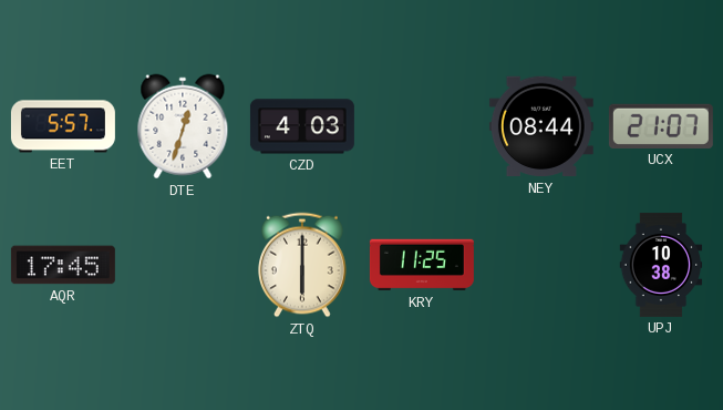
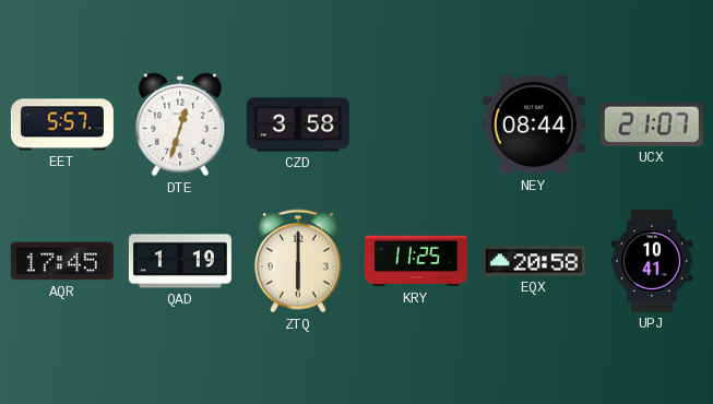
CZD: 4:03 -> 3:58
QAD: none -> 1:19
EQX: none -> 20:58
UPJ: 10:38 -> 10:41
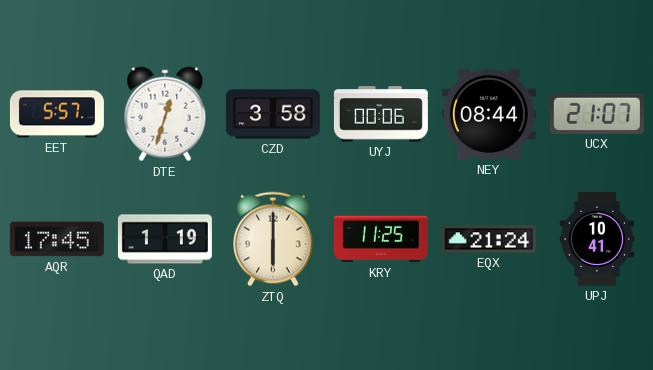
UYJ: none -> 00:06
EQX: 20:58 -> 21:24
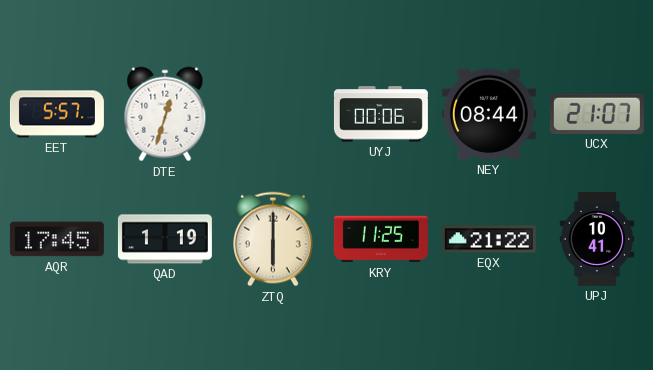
CZD: 3:58 -> none
EQX: 21:24 -> 21:22
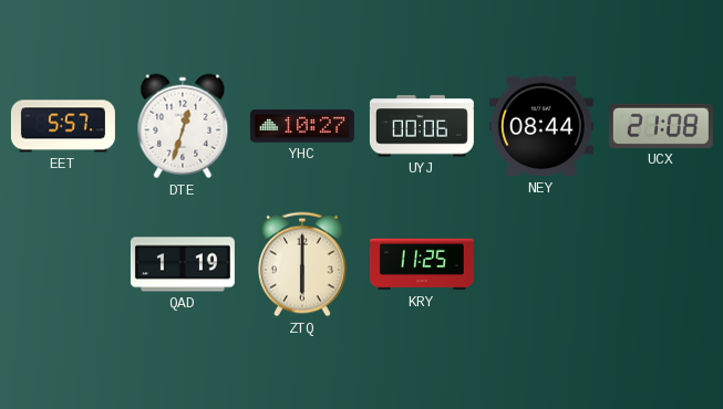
YHC: none -> 10:27
UCX: 21:07 -> 21:08
AQR: 17:45 -> none
EQX: 21:22 -> none
UPJ: 10:41 -> none
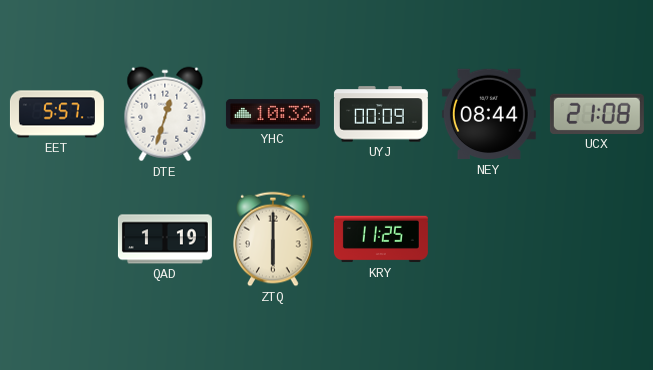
YHC: 10:27 -> 10:32
UYJ: 00:06 -> 00:09
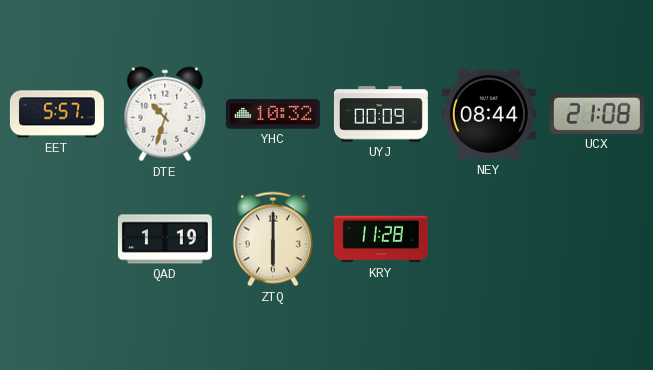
DTE: 12:33 -> 10:33
KRY: 11:25 -> 11:28
